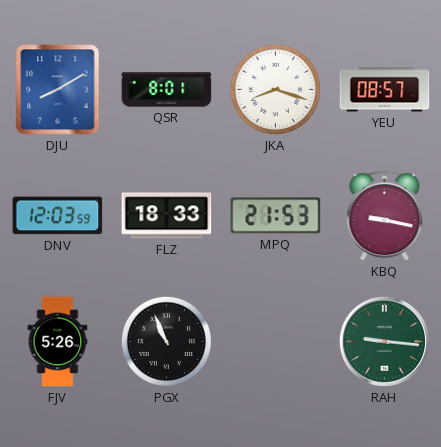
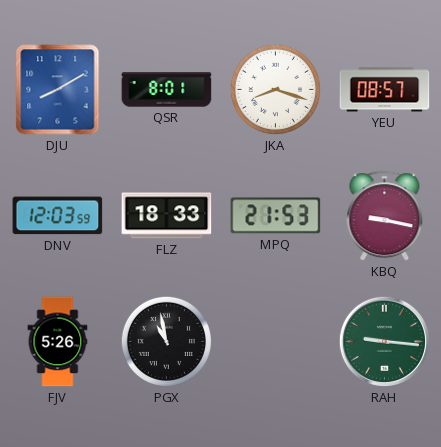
PGX: 10:56 -> 10:58
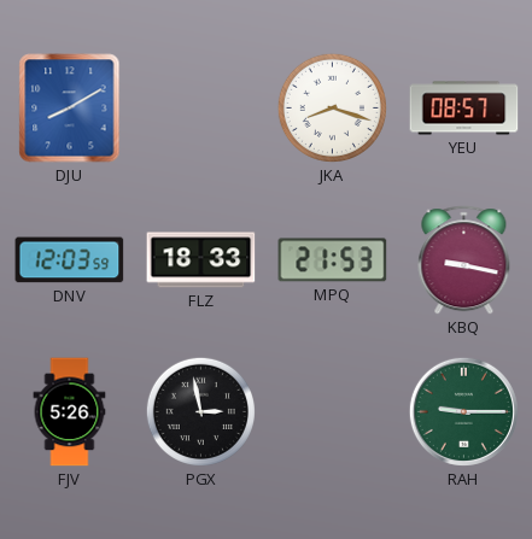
QSR: 8:01 -> none
PGX: 10:58 -> 2:58
RAH: 9:16 -> 9:15
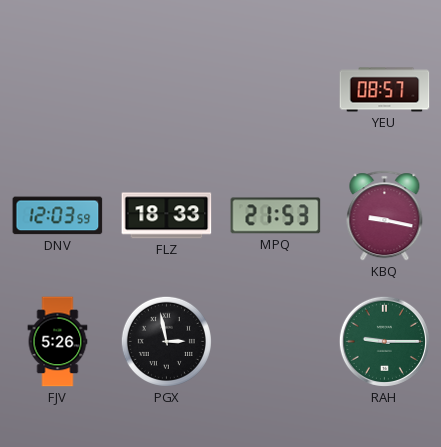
DJU: 8:10 -> none
JKA: 8:18 -> none
